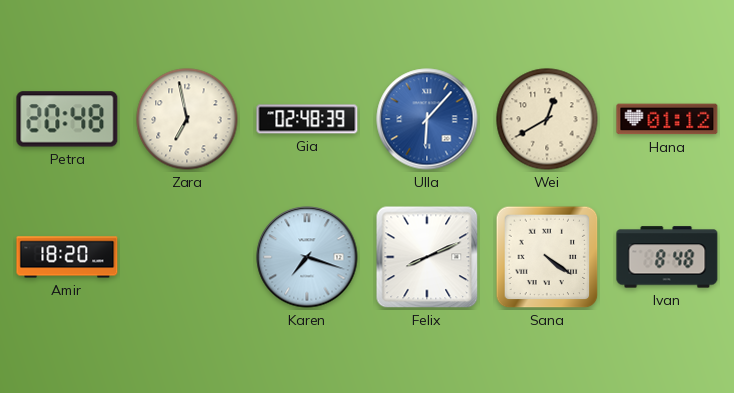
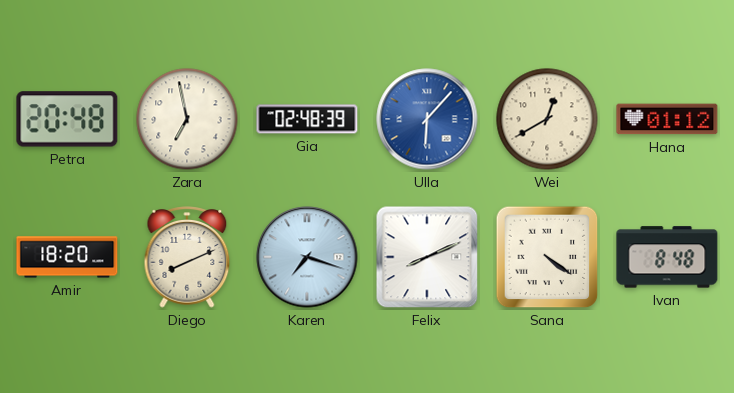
Diego: none -> 8:11
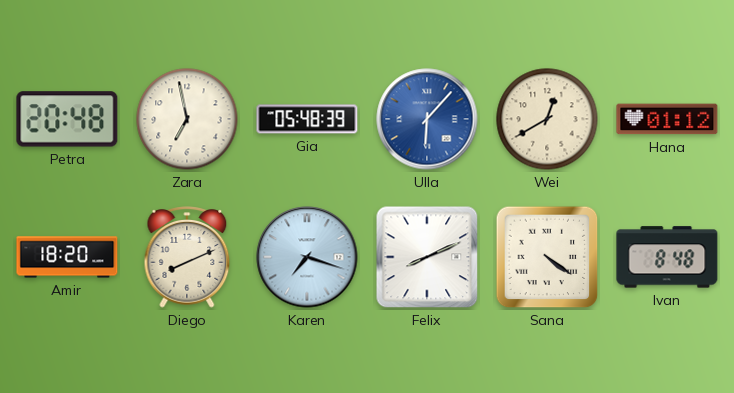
Gia: 02:48 -> 05:48
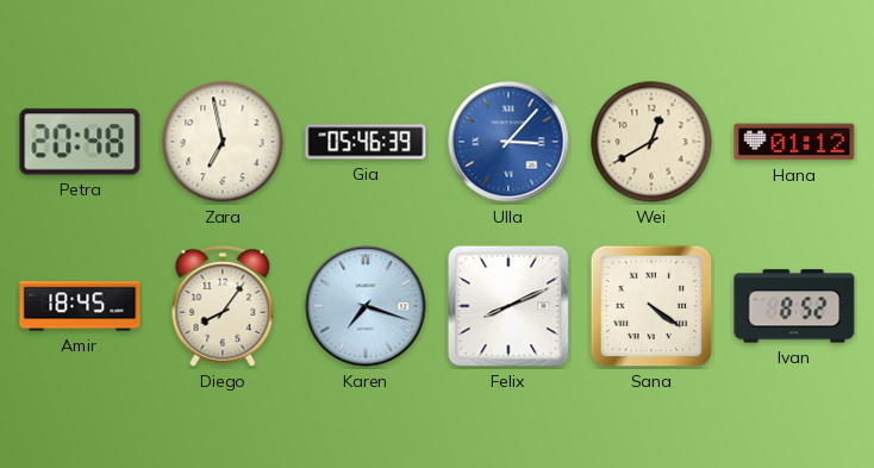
Gia: 05:48 -> 05:46
Ulla: 6:07 -> 3:07
Amir: 18:20 -> 18:45
Diego: 8:11 -> 8:06
Ivan: 8:48 -> 8:52
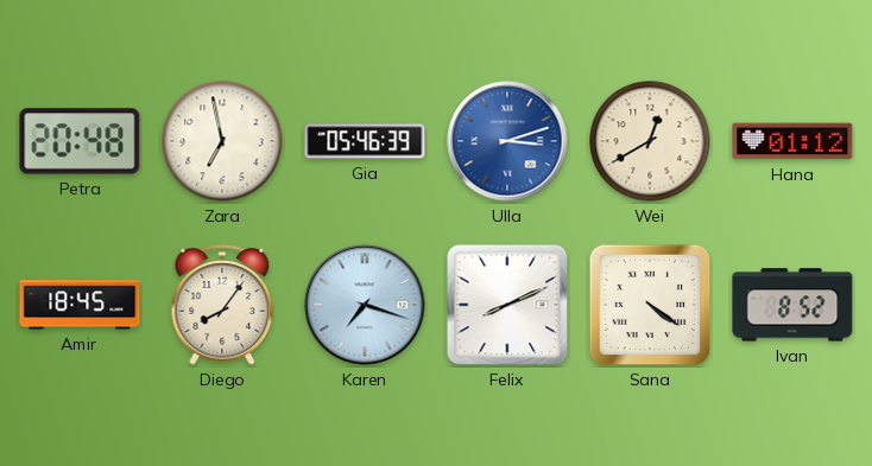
Ulla: 3:07 -> 3:12
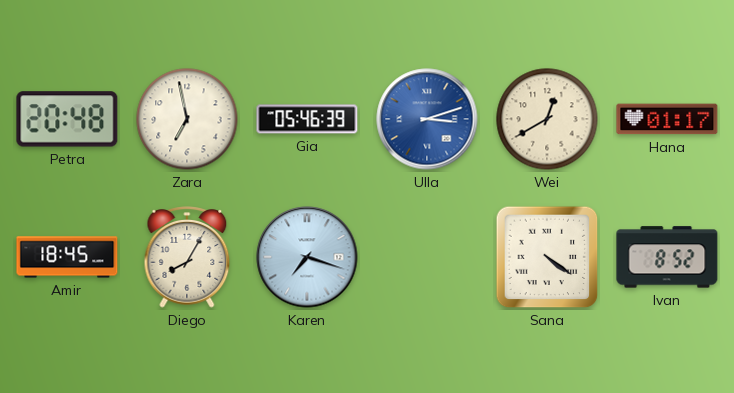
Hana: 01:12 -> 01:17
Diego: 8:06 -> 8:05
Felix: 8:11 -> none
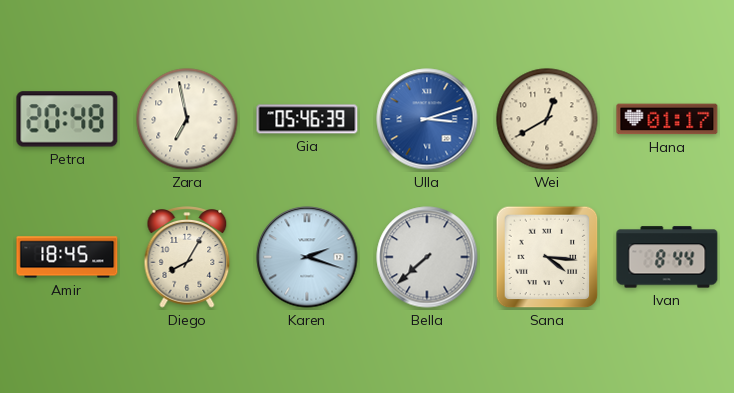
Karen: 7:18 -> 2:18
Bella: none -> 7:38
Sana: 4:21 -> 4:16
Ivan: 8:52 -> 8:44
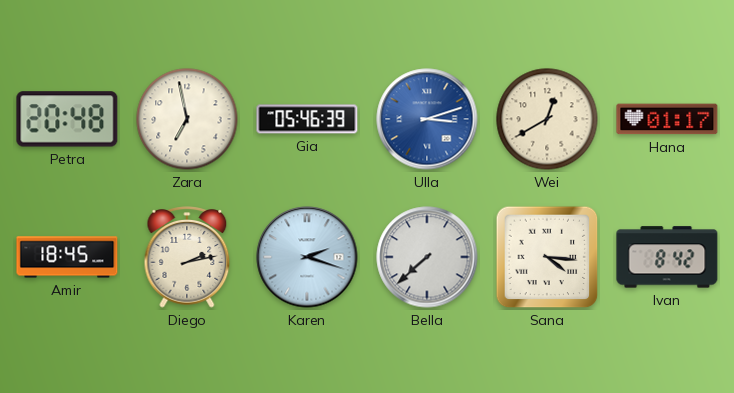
Diego: 8:05 -> 2:13
Ivan: 8:44 -> 8:42
